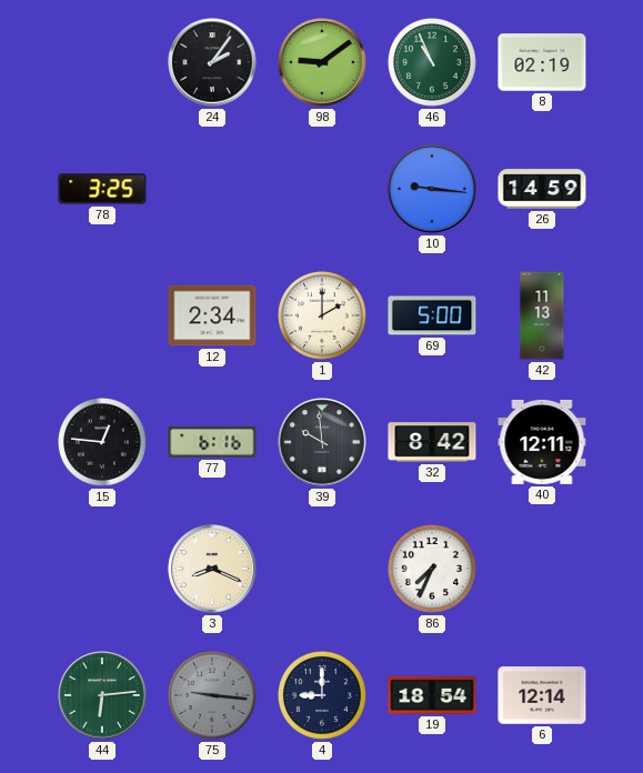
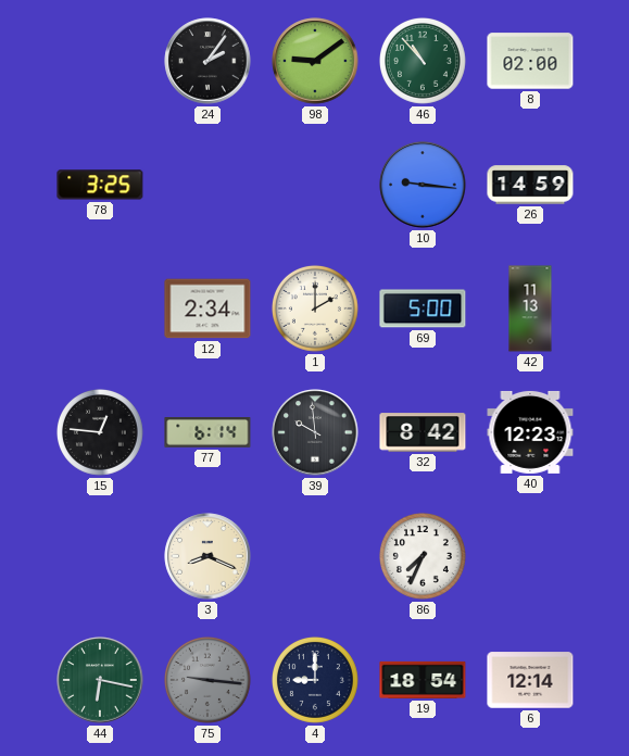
46: 10:56 -> 10:53
8: 02:19 -> 02:00
77: 6:16 -> 6:14
40: 12:11 -> 12:23
44: 6:14 -> 6:17
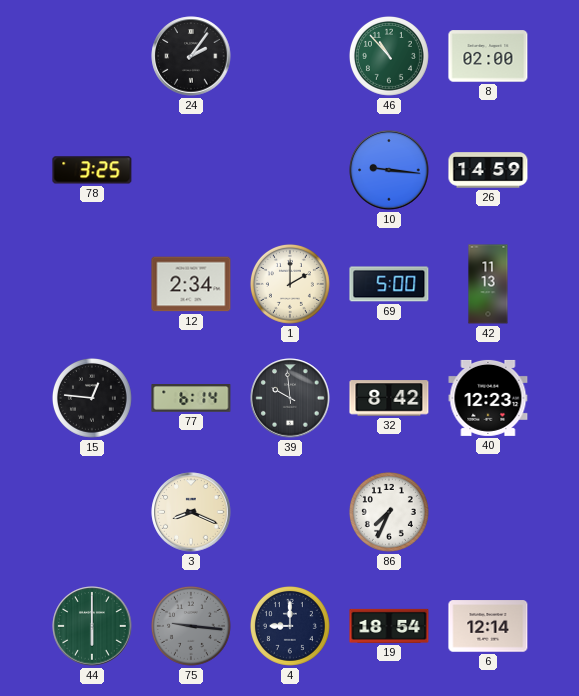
98: 9:09 -> none
44: 6:17 -> 6:00
